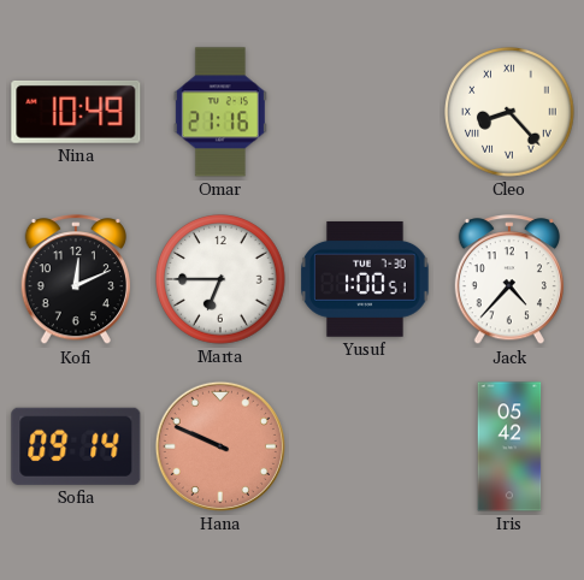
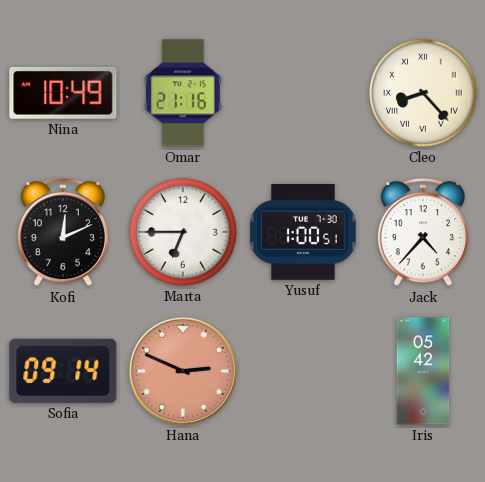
Hana: 9:49 -> 2:49
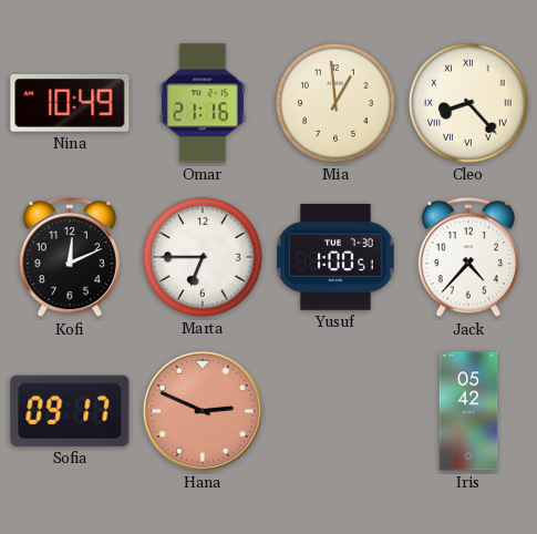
Mia: none -> 12:59
Sofia: 09:14 -> 09:17
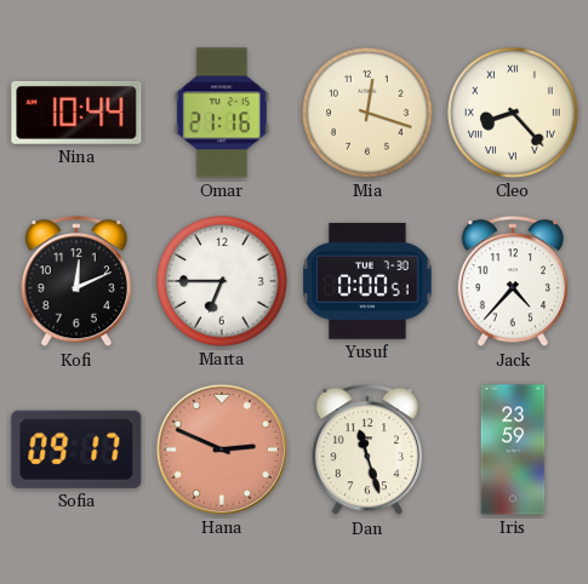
Nina: 10:49 -> 10:44
Mia: 12:59 -> 12:18
Yusuf: 1:00 -> 0:00
Dan: none -> 11:27
Iris: 05:42 -> 23:59
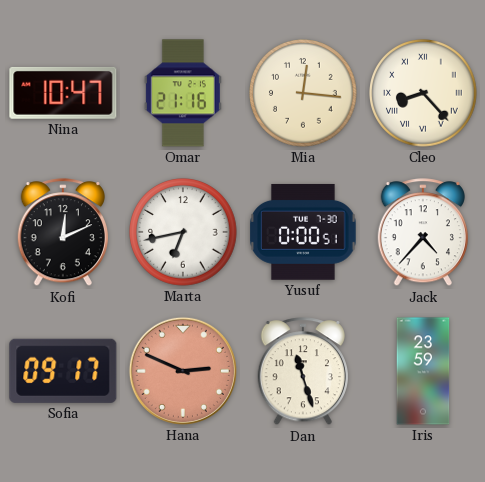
Nina: 10:44 -> 10:47
Mia: 12:18 -> 12:16
Marta: 6:45 -> 6:43
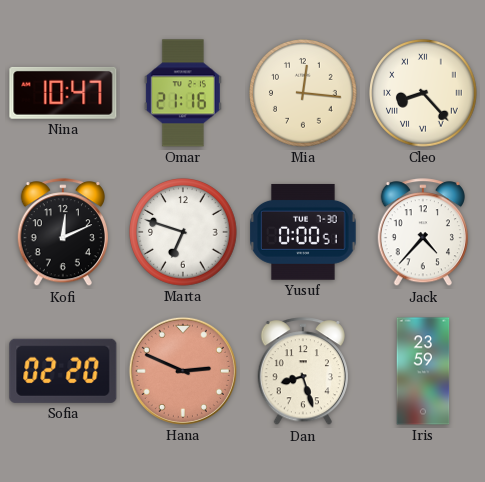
Marta: 6:43 -> 6:48
Sofia: 09:17 -> 02:20
Dan: 11:27 -> 8:27
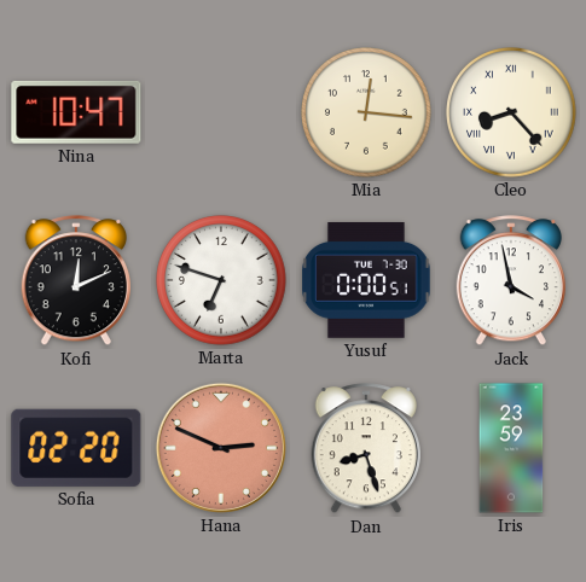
Omar: 21:16 -> none
Jack: 4:37 -> 3:58
